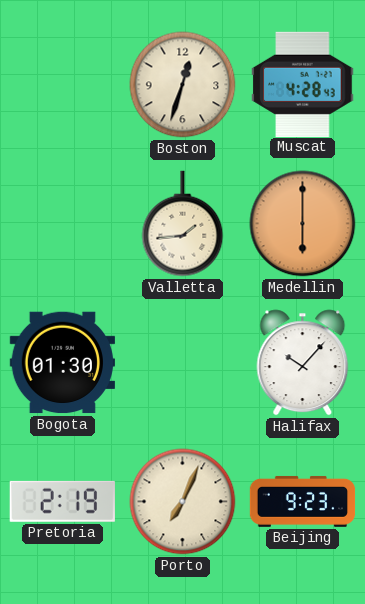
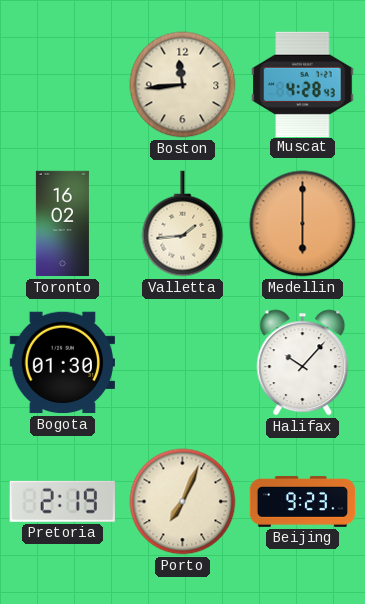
Boston: 12:33 -> 11:44
Toronto: none -> 16:02
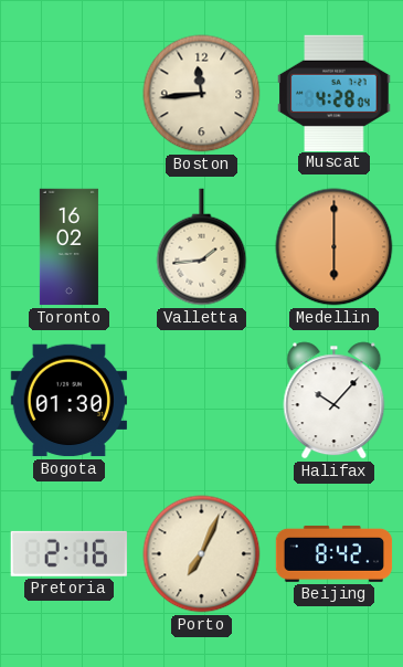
Muscat: 4:28:43 -> 4:28:04
Pretoria: 2:19 -> 2:16
Beijing: 9:23 -> 8:42
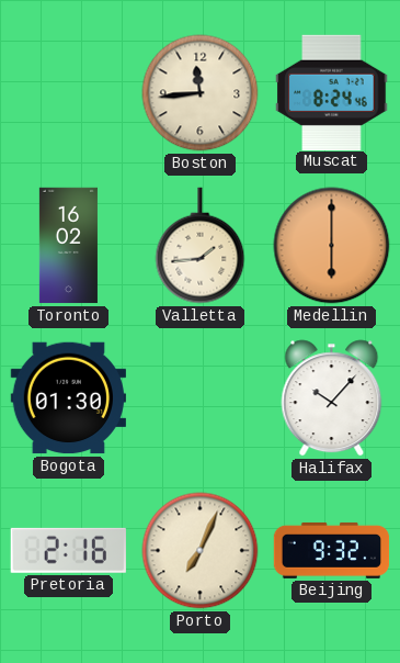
Muscat: 4:28 -> 8:24
Beijing: 8:42 -> 9:32
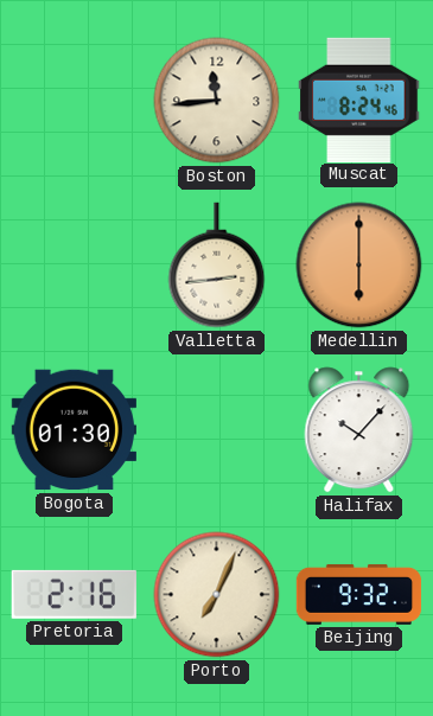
Toronto: 16:02 -> none
Valletta: 1:44 -> 2:44
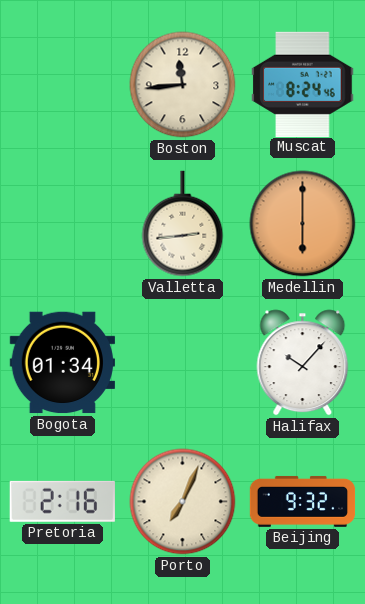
Bogota: 01:30 -> 01:34
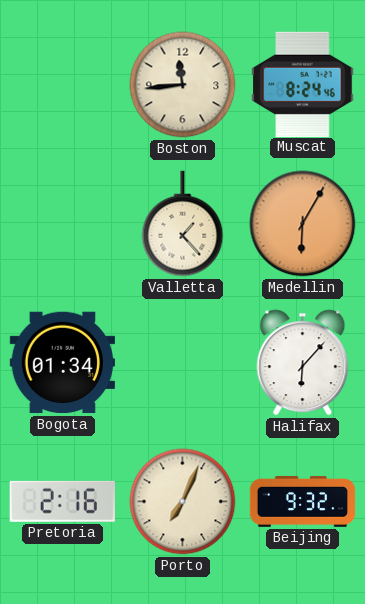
Valletta: 2:44 -> 1:23
Medellin: 6:00 -> 6:05
Halifax: 10:07 -> 6:07
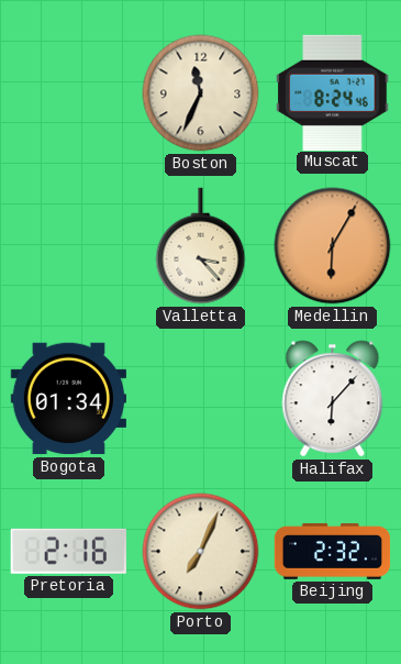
Boston: 11:44 -> 11:34
Valletta: 1:23 -> 3:23
Beijing: 9:32 -> 2:32
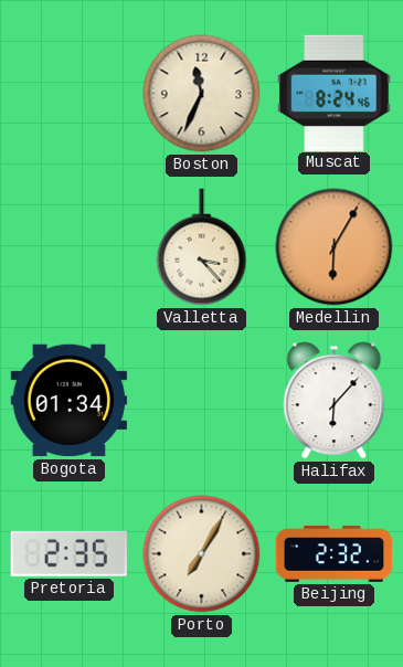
Pretoria: 2:16 -> 2:35
Porto: 7:04 -> 7:05
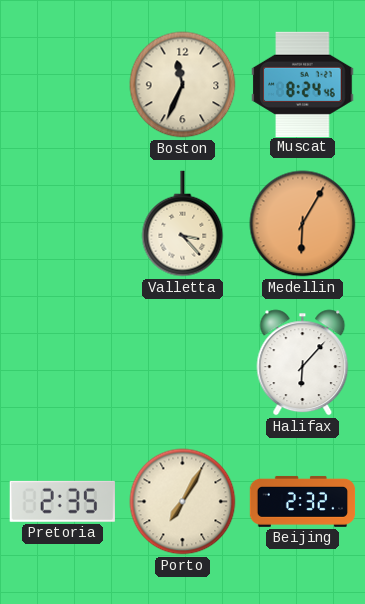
Bogota: 01:34 -> none
